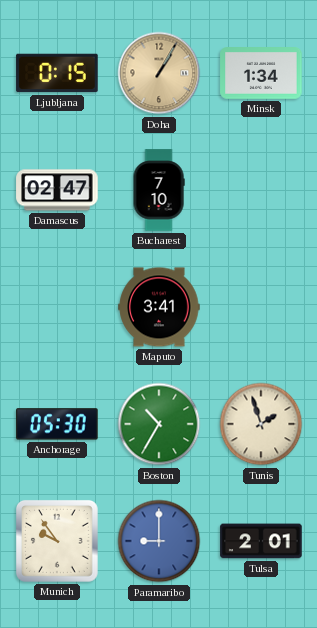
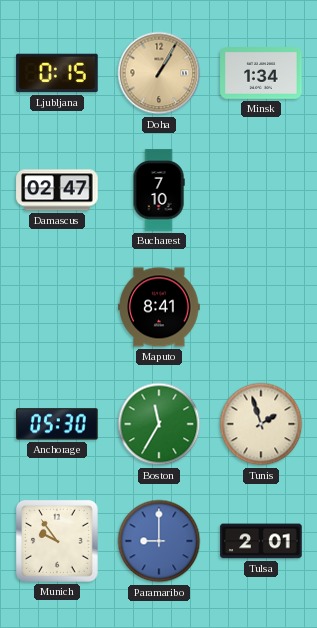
Maputo: 3:41 -> 8:41
Boston: 10:35 -> 11:35
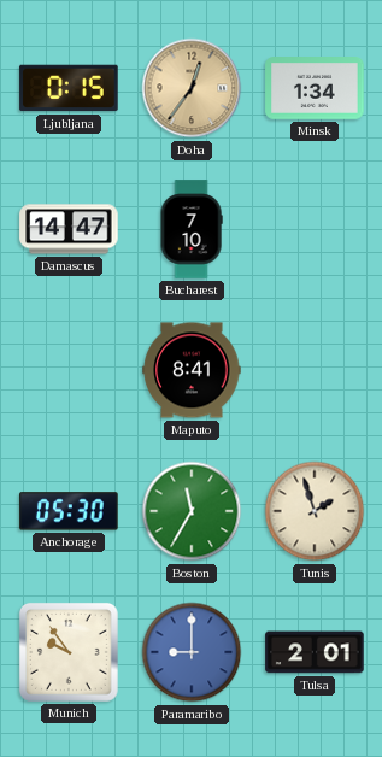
Doha: 1:05 -> 12:36
Damascus: 02:47 -> 14:47
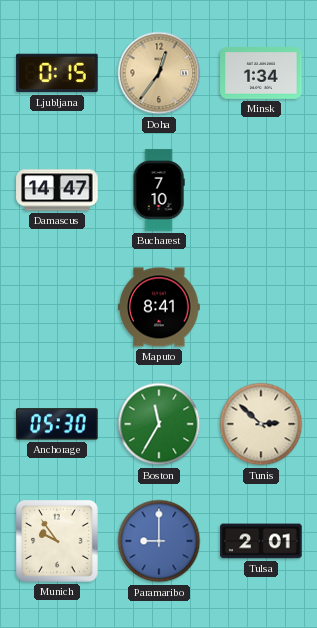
Tunis: 1:57 -> 2:52
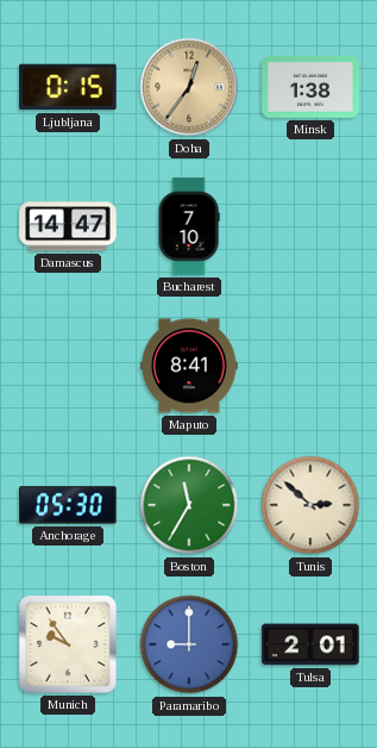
Minsk: 1:34 -> 1:38
